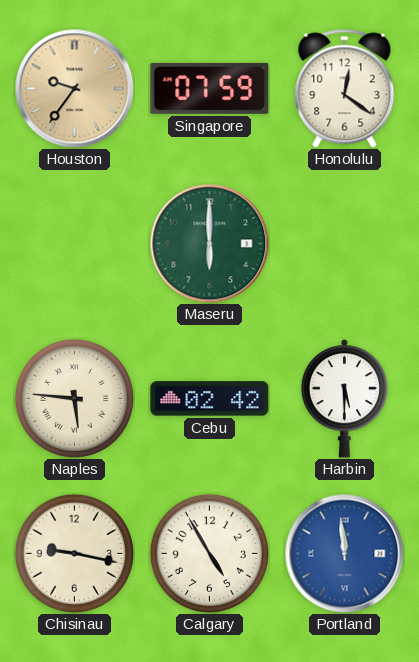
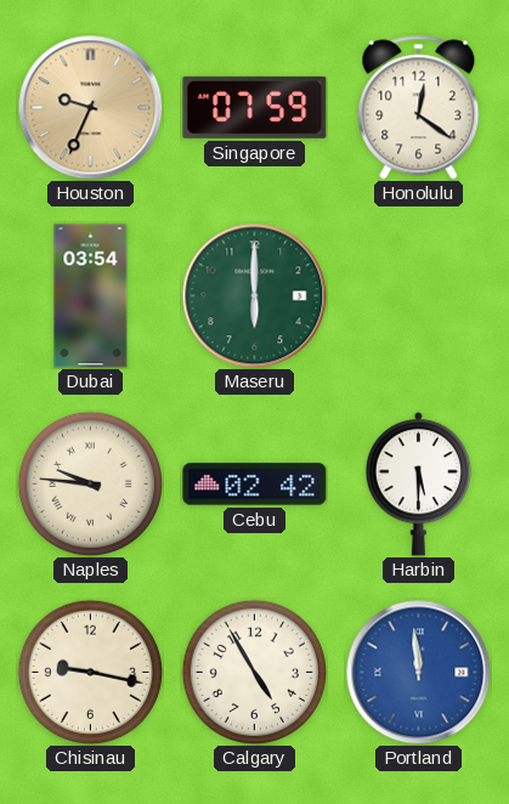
Houston: 9:36 -> 9:34
Dubai: none -> 03:54
Naples: 5:46 -> 9:46
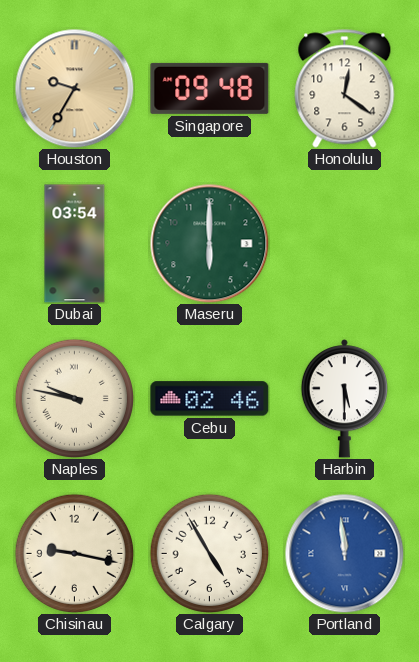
Houston: 9:34 -> 9:35
Singapore: 07:59 -> 09:48
Naples: 9:46 -> 9:47
Cebu: 02:42 -> 02:46
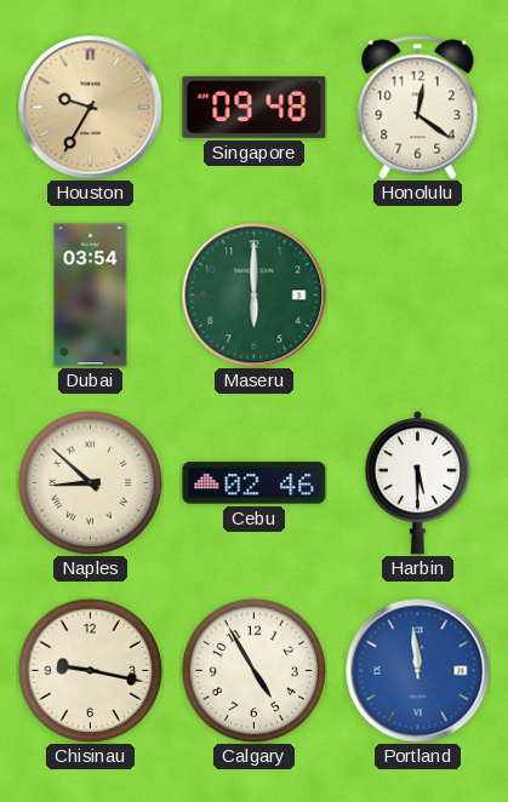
Naples: 9:47 -> 8:52
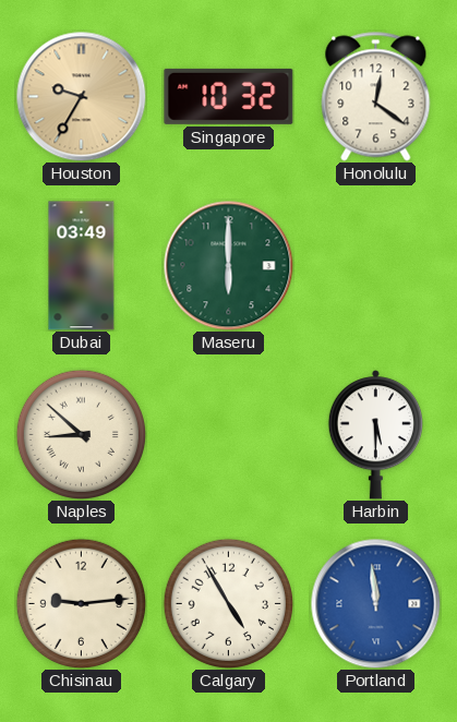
Singapore: 09:48 -> 10:32
Dubai: 03:54 -> 03:49
Cebu: 02:46 -> none
Chisinau: 9:17 -> 9:14
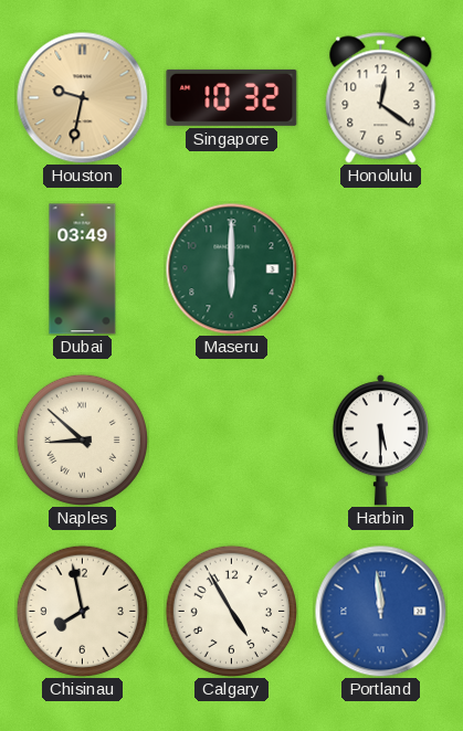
Houston: 9:35 -> 9:32
Chisinau: 9:14 -> 7:58
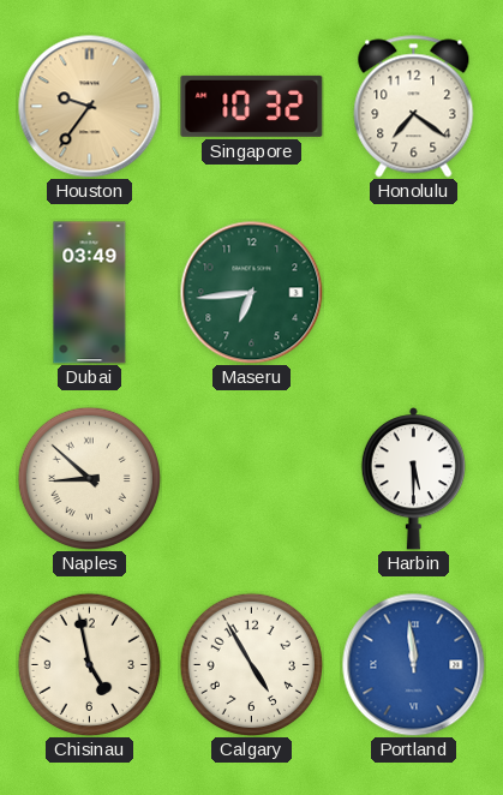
Houston: 9:32 -> 9:36
Honolulu: 12:21 -> 7:21
Maseru: 6:00 -> 6:44
Chisinau: 7:58 -> 4:58
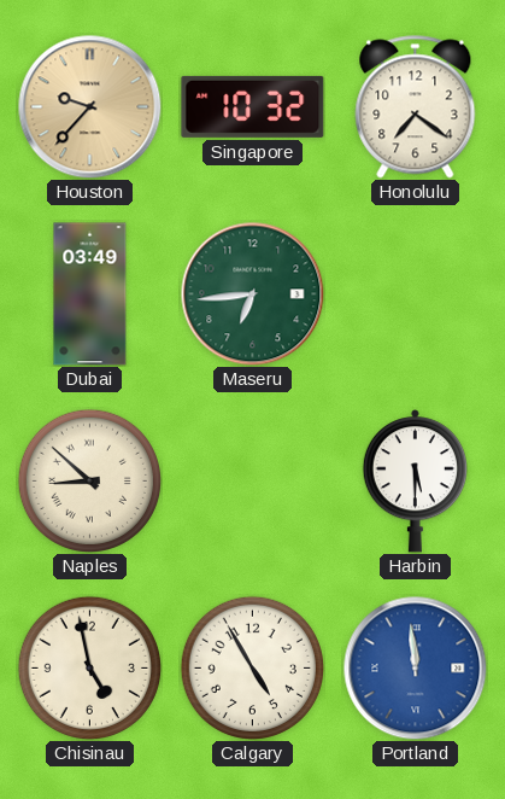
Houston: 9:36 -> 9:37
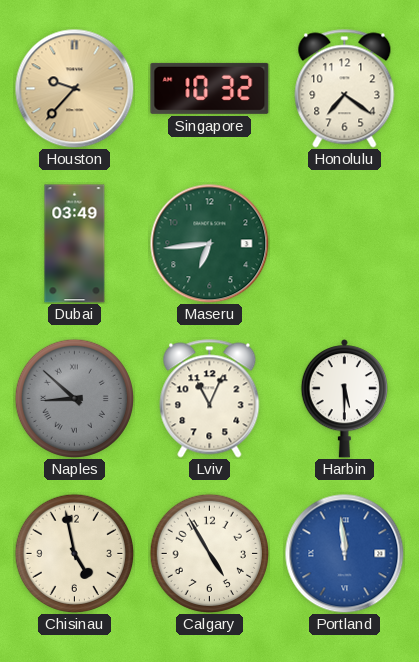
Naples dial: cream -> grey
Lviv: none -> 11:04
